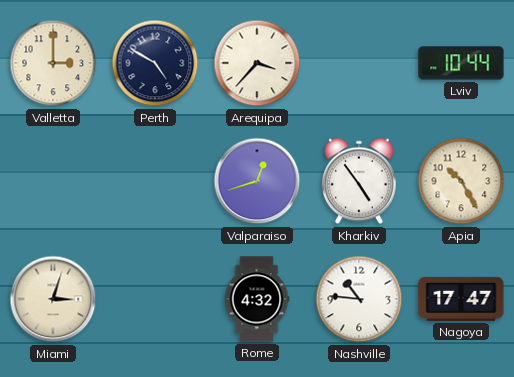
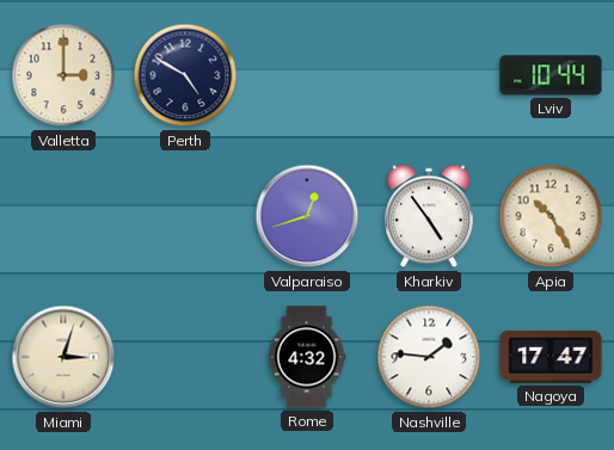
Arequipa: 3:37 -> none
Nashville: 10:46 -> 1:46
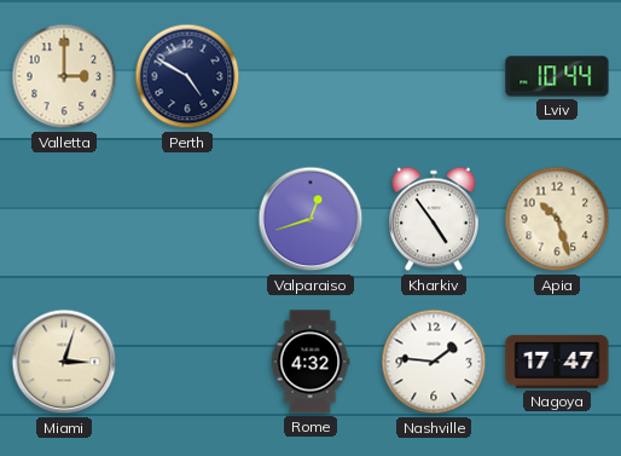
Apia: 10:25 -> 10:27
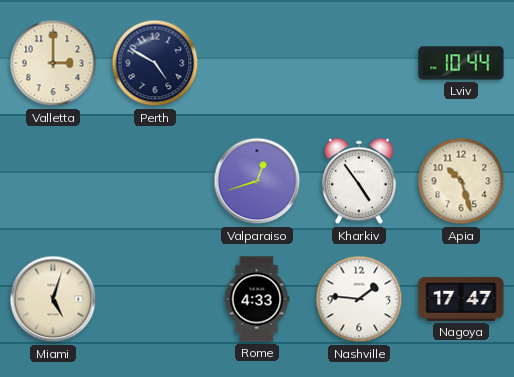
Miami: 3:03 -> 5:03
Rome: 4:32 -> 4:33
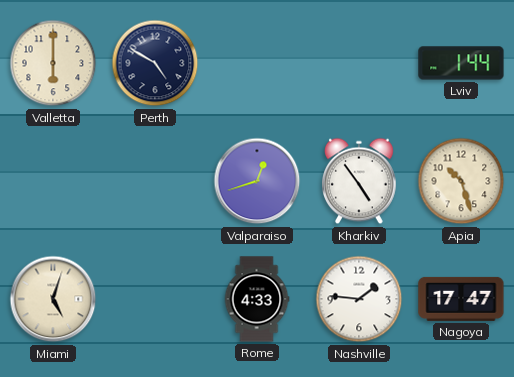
Valletta: 3:00 -> 6:00
Lviv: 10:44 -> 1:44
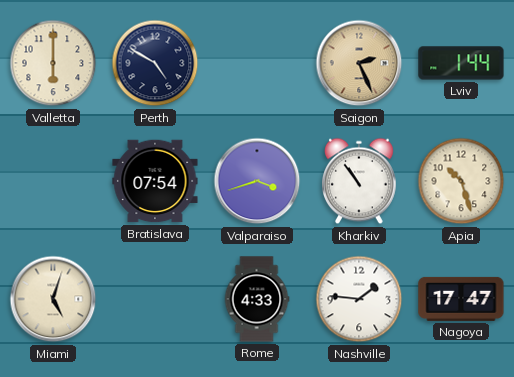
Saigon: none -> 2:26
Bratislava: none -> 07:54
Valparaiso: 12:42 -> 3:42
Kharkiv: 4:54 -> 10:54
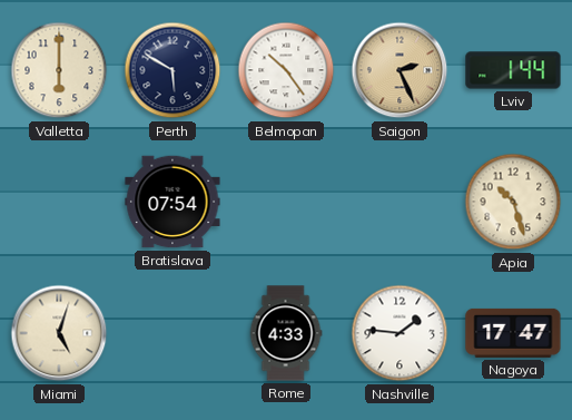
Perth: 4:50 -> 5:50
Belmopan: none -> 10:24
Valparaiso: 3:42 -> none
Kharkiv: 10:54 -> none
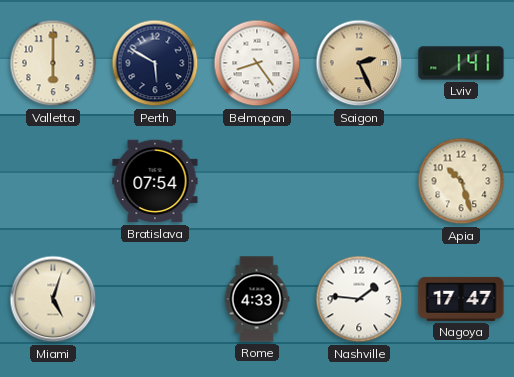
Belmopan: 10:24 -> 8:24
Lviv: 1:44 -> 1:41
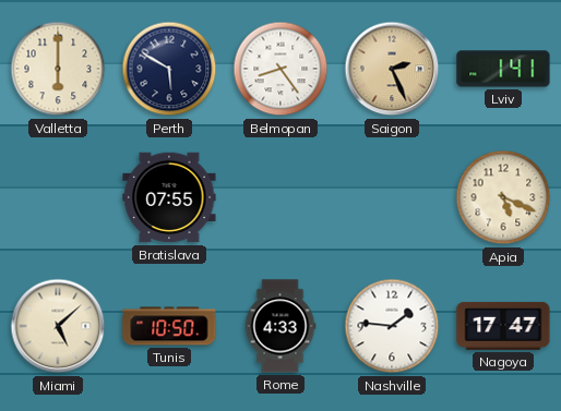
Bratislava: 07:54 -> 07:55
Apia: 10:27 -> 5:19
Miami: 5:03 -> 5:08
Tunis: none -> 10:50
